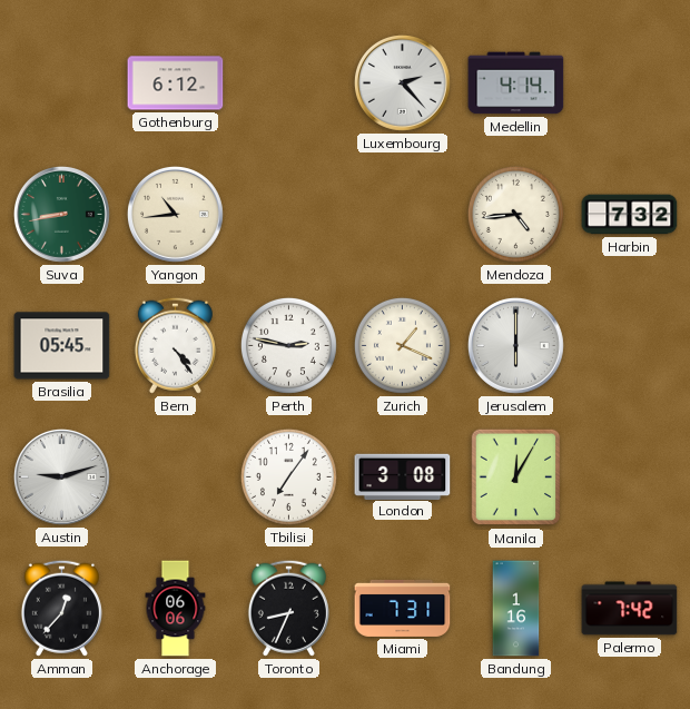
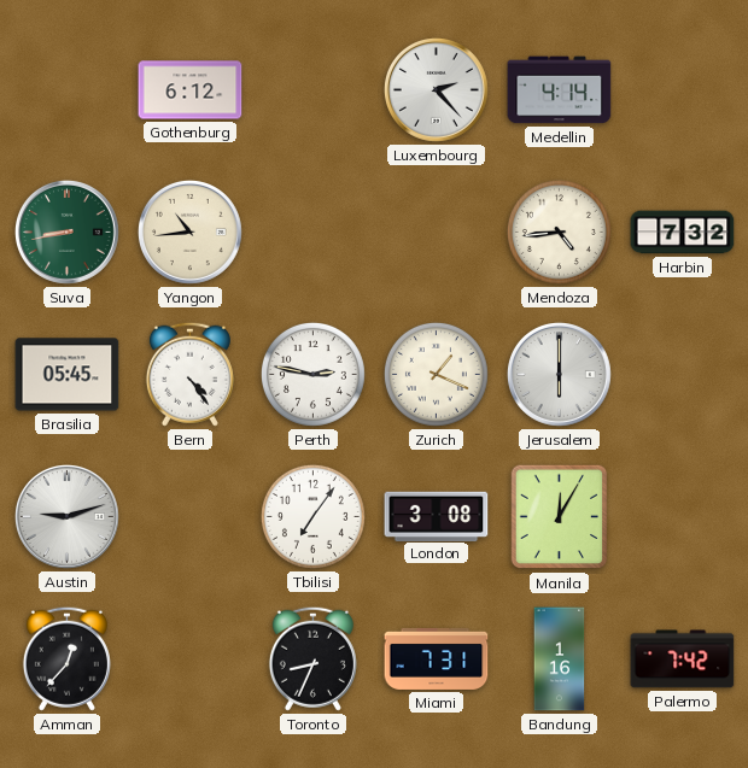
Anchorage: 06:06 -> none
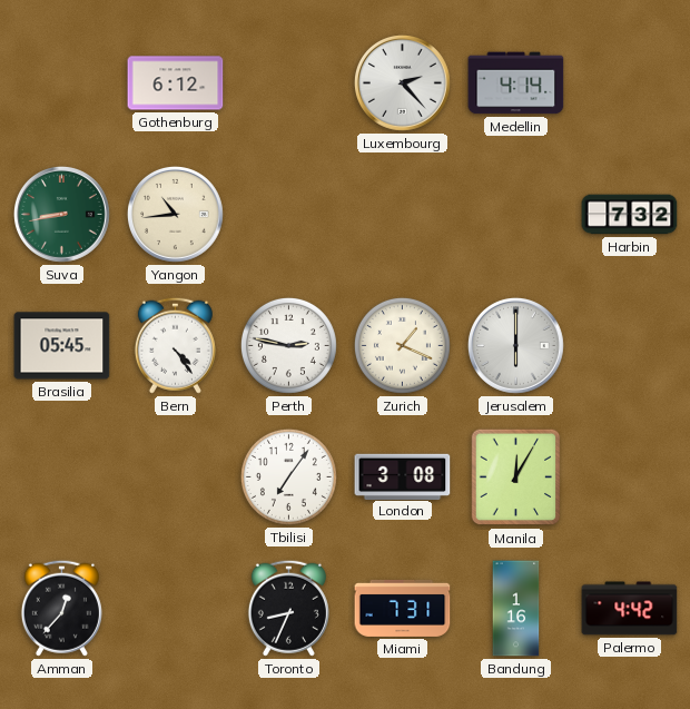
Mendoza: 4:44 -> none
Austin: 9:12 -> none
Palermo: 7:42 -> 4:42
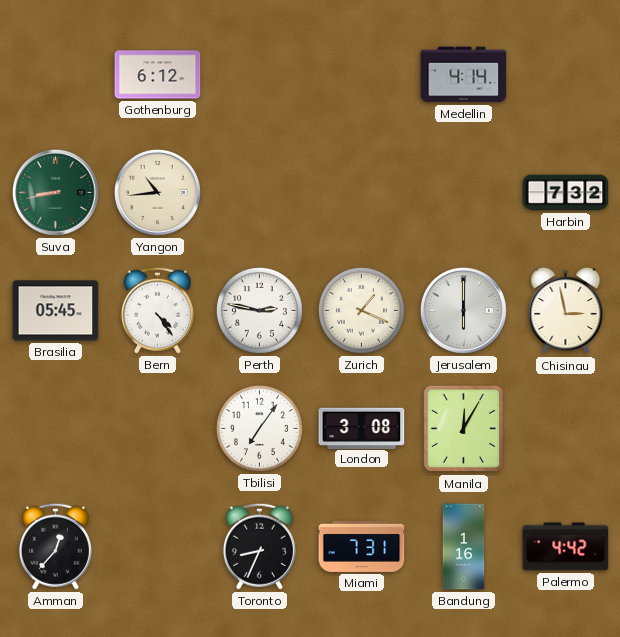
Luxembourg: 2:23 -> none
Chisinau: none -> 2:58
